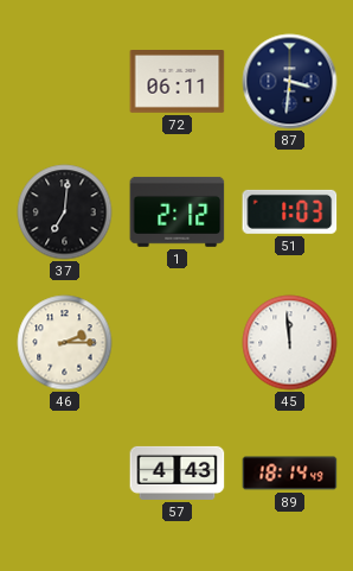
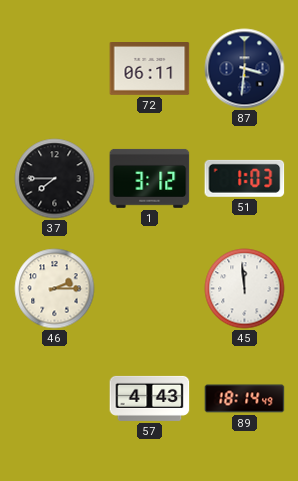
37: 7:01 -> 7:45
1: 2:12 -> 3:12
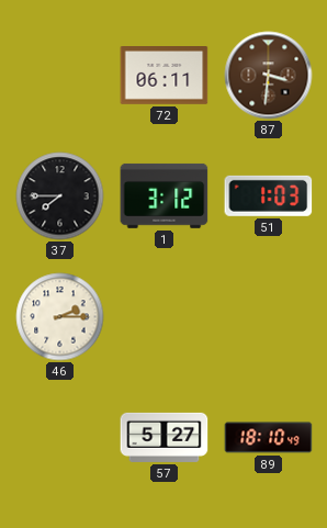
87 dial: navy -> brown
45: 11:59 -> none
57: 4:43 -> 5:27
89: 18:14 -> 18:10
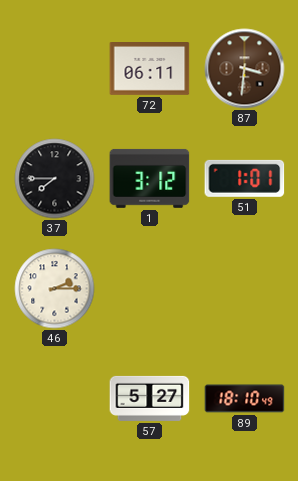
51: 1:03 -> 1:01
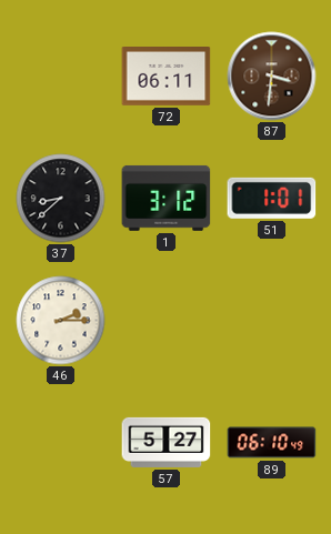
37: 7:45 -> 8:38
89: 18:10 -> 06:10
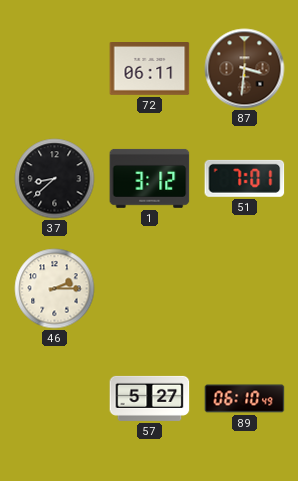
51: 1:01 -> 7:01
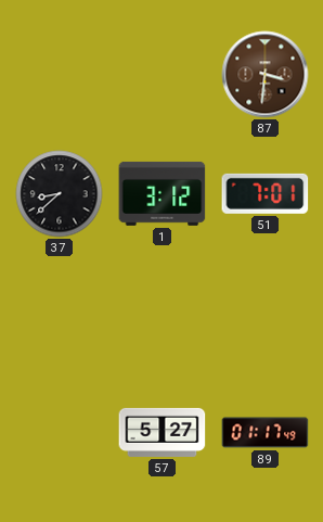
72: 06:11 -> none
46: 2:15 -> none
89: 06:10 -> 01:17
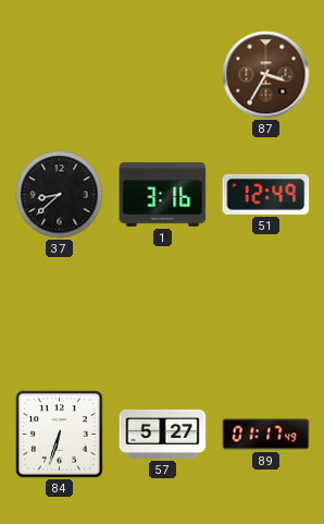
87: 3:31 -> 3:35
1: 3:12 -> 3:16
51: 7:01 -> 12:49
84: none -> 6:33
